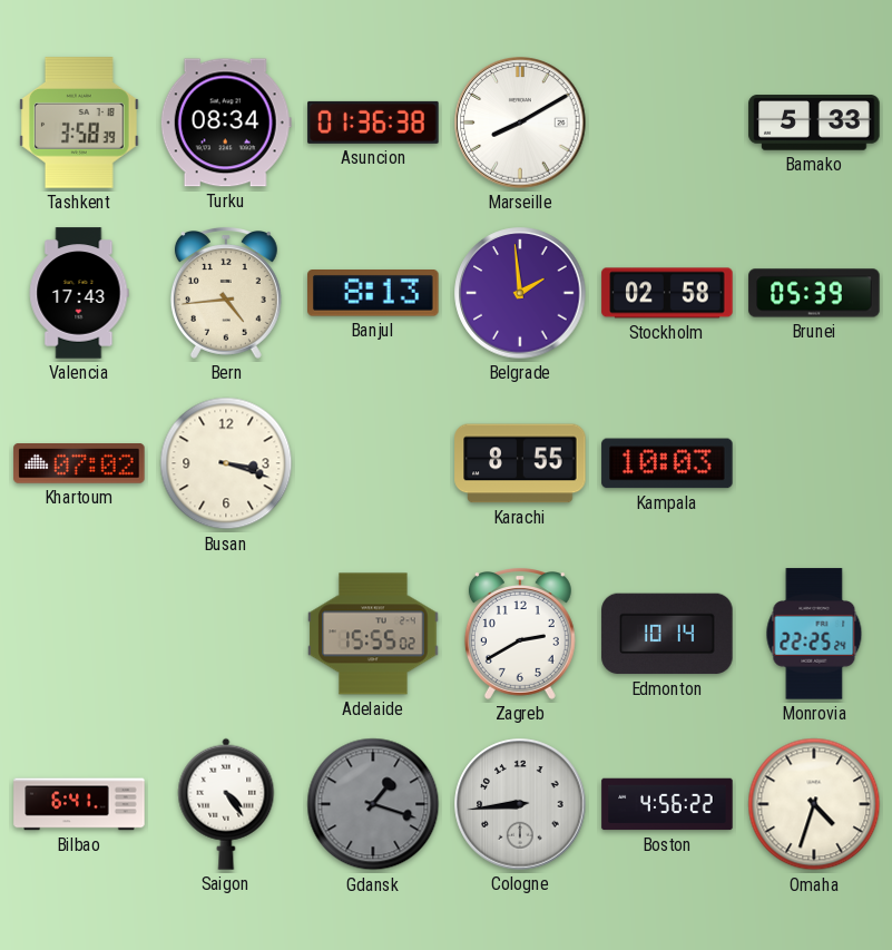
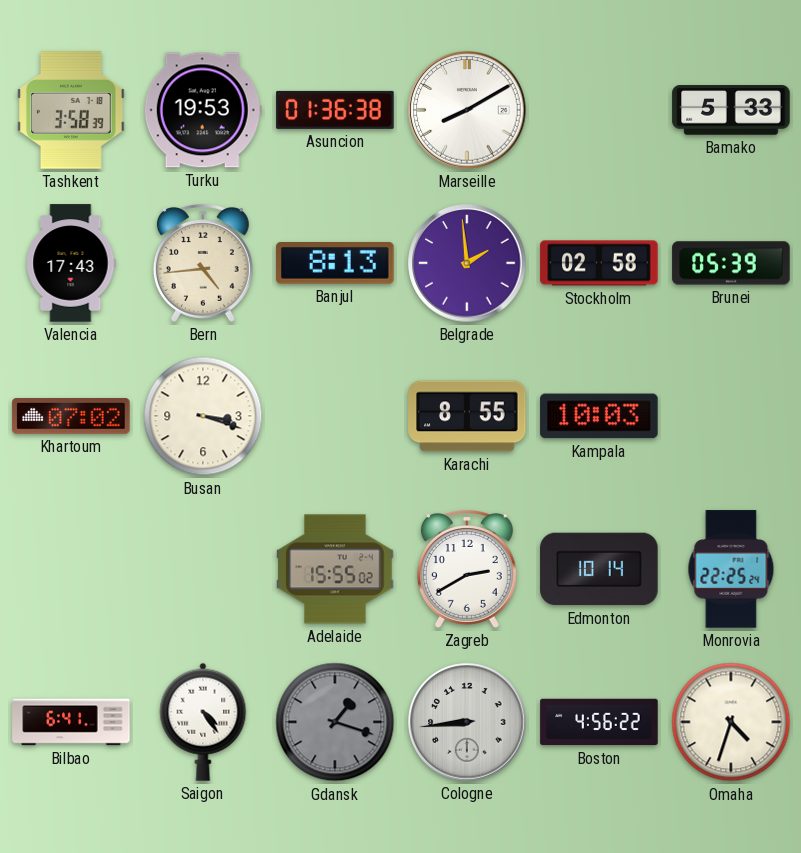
Turku: 08:34 -> 19:53
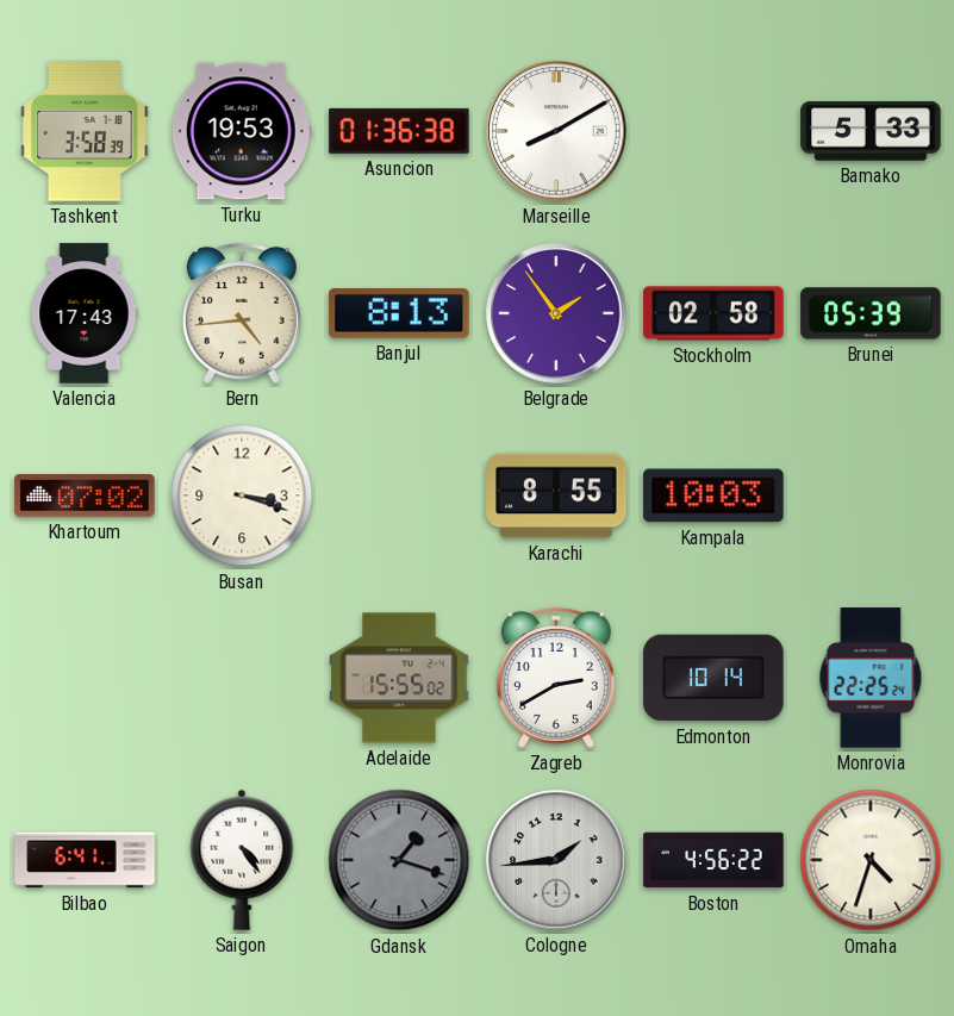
Belgrade: 1:59 -> 1:54
Cologne: 8:44 -> 1:44
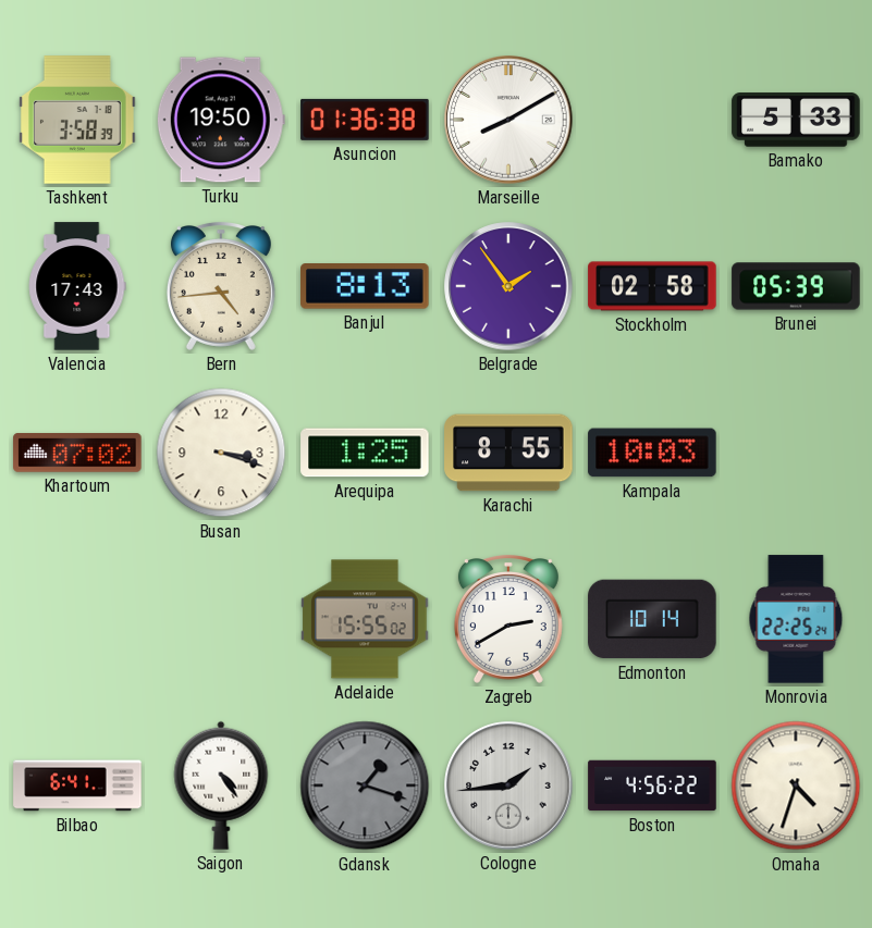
Turku: 19:53 -> 19:50
Arequipa: none -> 1:25
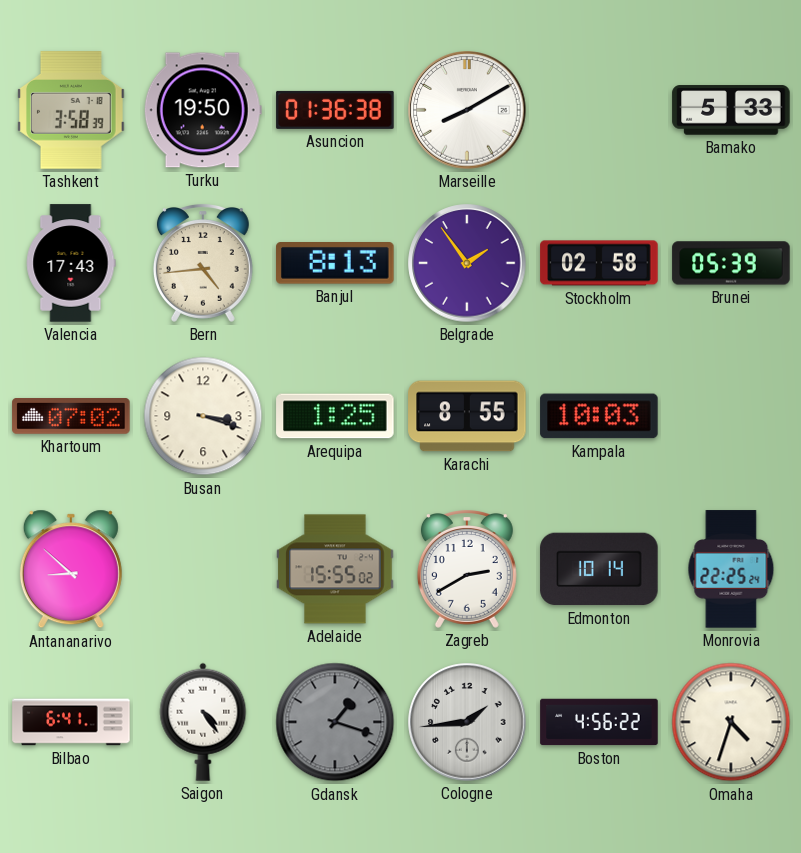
Antananarivo: none -> 8:52
